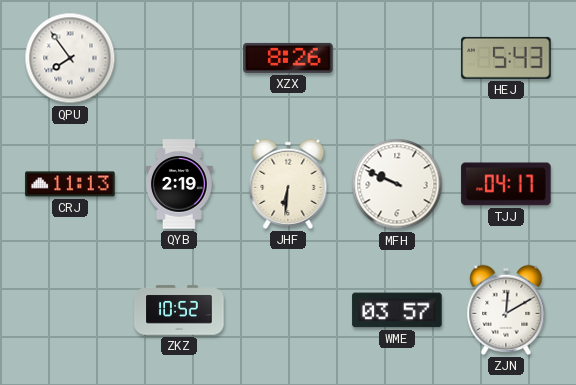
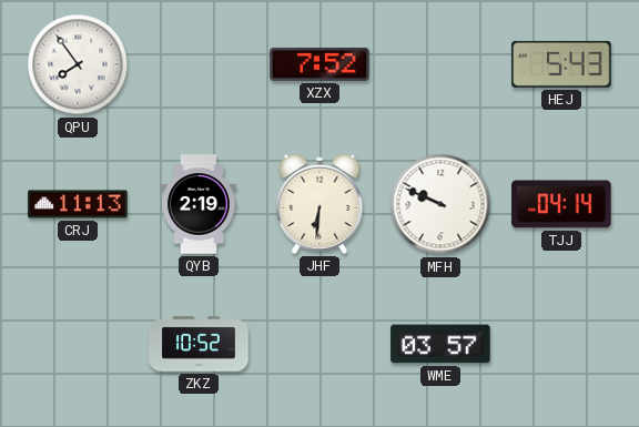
XZX: 8:26 -> 7:52
TJJ: 04:17 -> 04:14
ZJN: 12:10 -> none
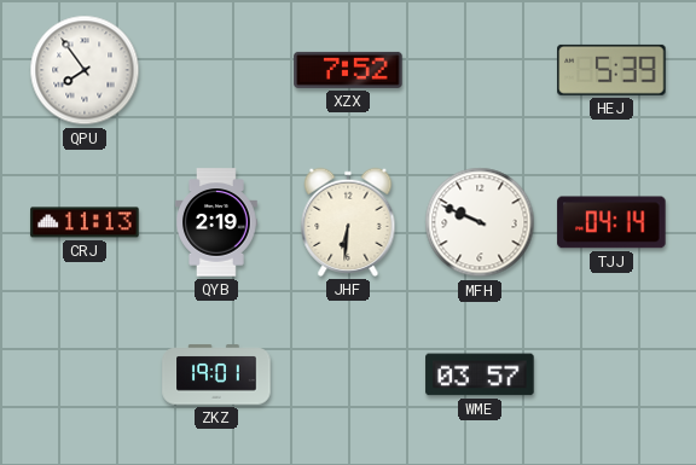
HEJ: 5:43 -> 5:39
ZKZ: 10:52 -> 19:01
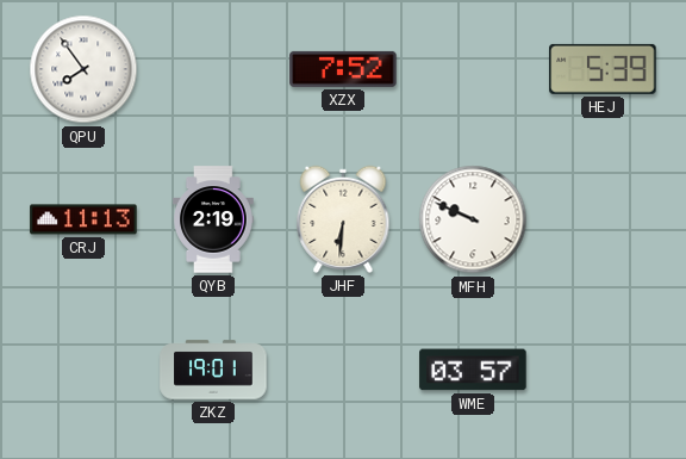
TJJ: 04:14 -> none
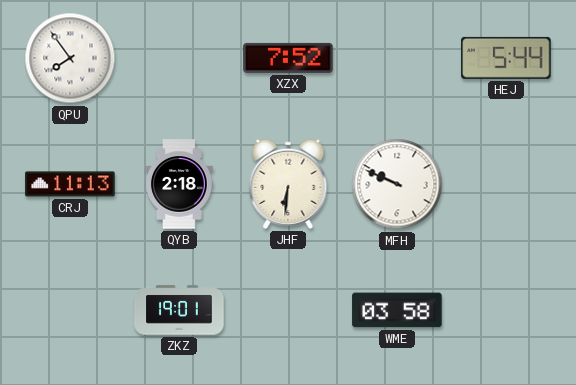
HEJ: 5:39 -> 5:44
QYB: 2:19 -> 2:18
WME: 03:57 -> 03:58
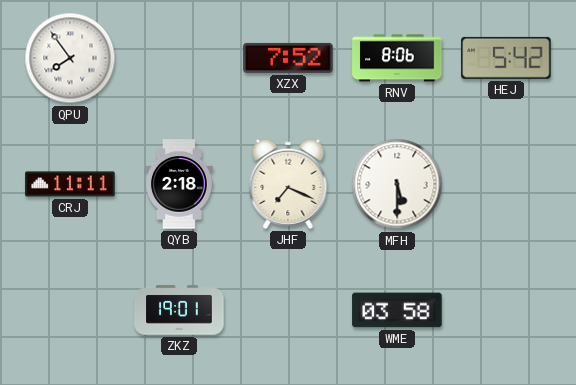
RNV: none -> 8:06
HEJ: 5:44 -> 5:42
CRJ: 11:13 -> 11:11
JHF: 6:31 -> 7:19
MFH: 9:49 -> 5:30
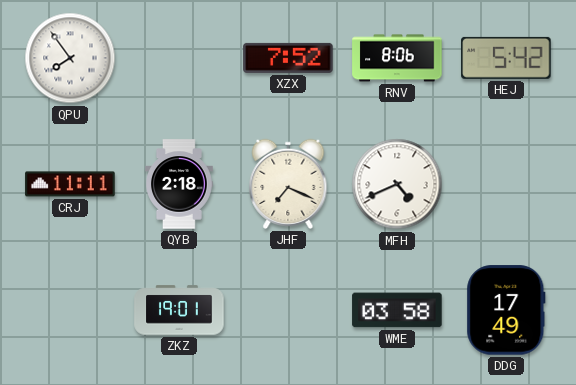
MFH: 5:30 -> 4:41
DDG: none -> 17:49
